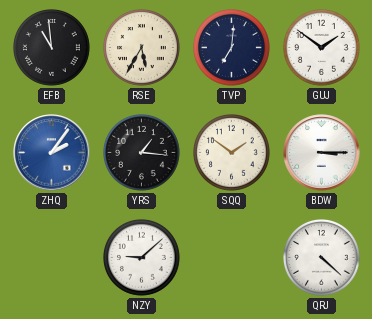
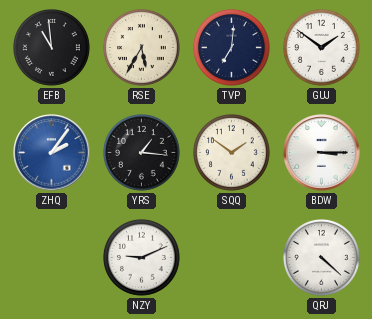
NZY: 9:08 -> 9:11
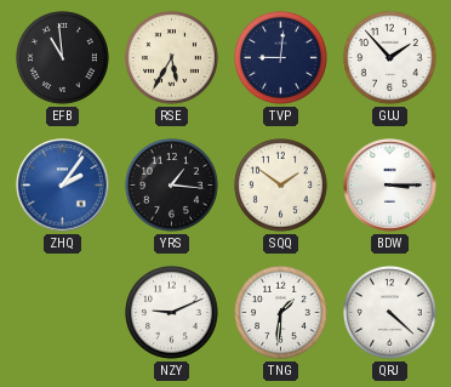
TVP: 7:01 -> 9:01
GUJ: 1:51 -> 1:53
TNG: none -> 1:31
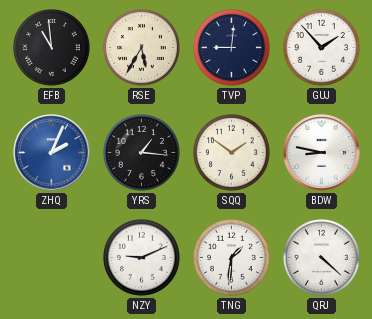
ZHQ: 2:06 -> 2:04
BDW: 3:15 -> 8:47
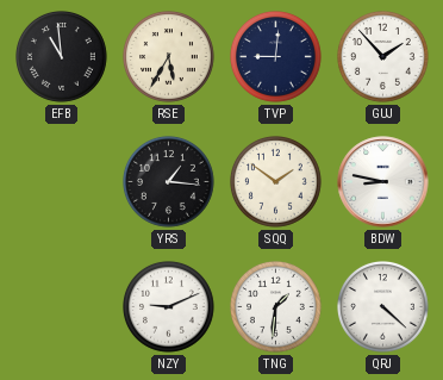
ZHQ: 2:04 -> none
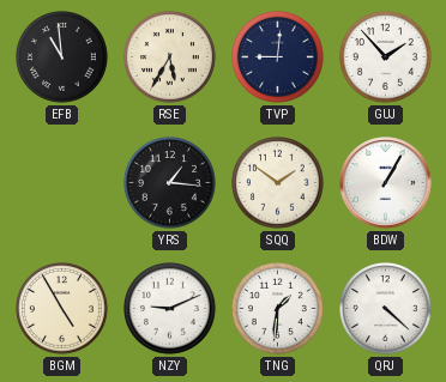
BDW: 8:47 -> 1:05
BGM: none -> 4:55
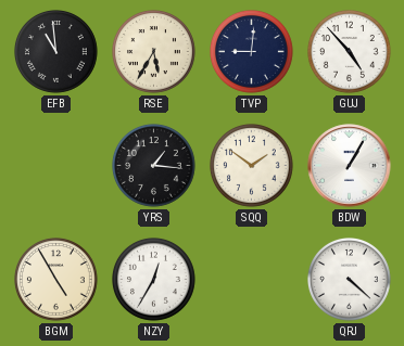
GUJ: 1:53 -> 4:53
NZY: 9:11 -> 12:35
TNG: 1:31 -> none
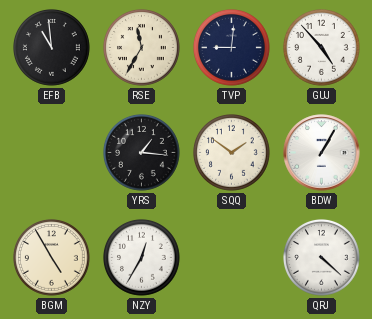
RSE: 5:35 -> 11:35
